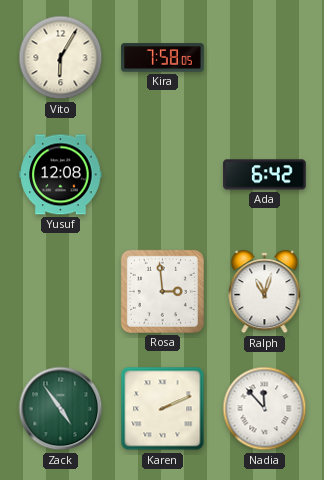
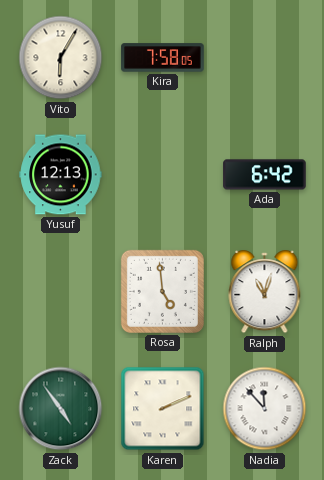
Yusuf: 12:08 -> 12:13
Rosa: 2:59 -> 4:59
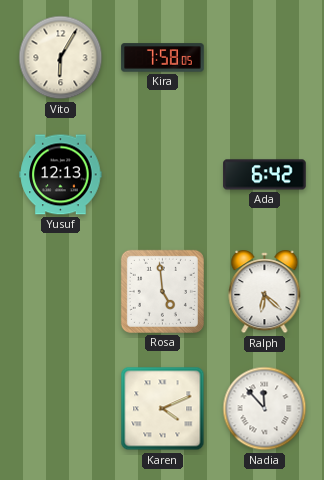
Ralph: 11:03 -> 6:22
Zack: 4:54 -> none
Karen: 2:11 -> 4:11
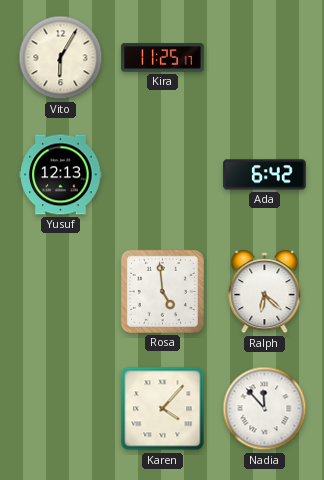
Kira: 7:58 -> 11:25
Karen: 4:11 -> 4:07
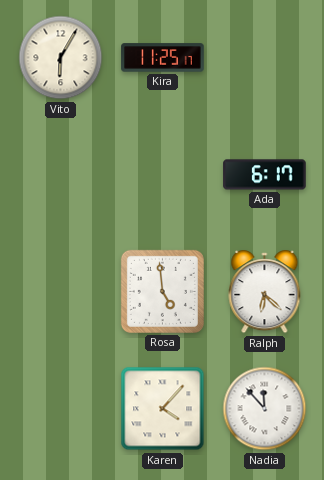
Yusuf: 12:13 -> none
Ada: 6:42 -> 6:17
